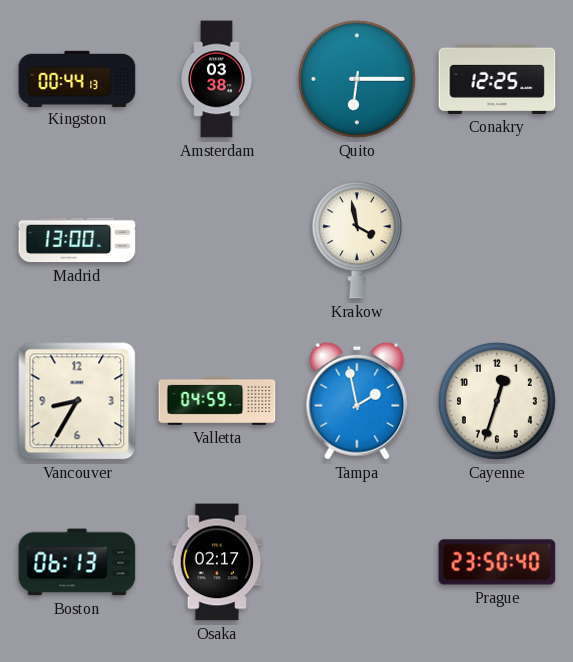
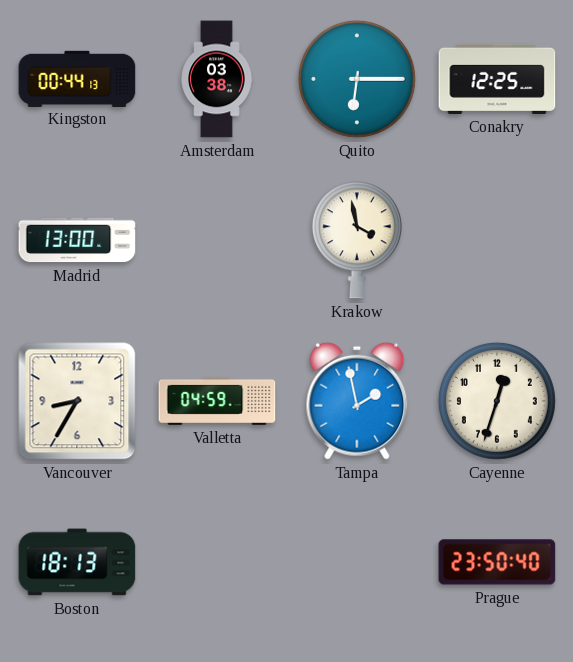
Boston: 06:13 -> 18:13
Osaka: 02:17 -> none
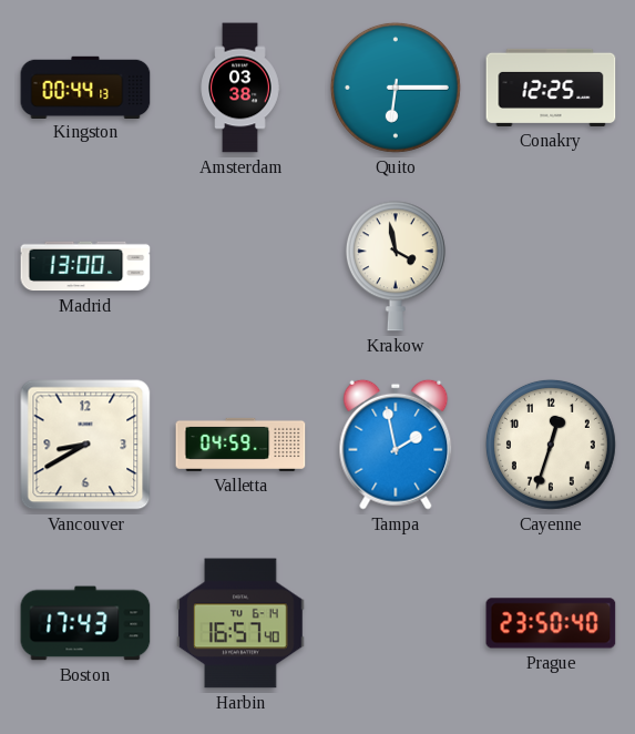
Vancouver: 8:35 -> 8:40
Boston: 18:13 -> 17:43
Harbin: none -> 16:57
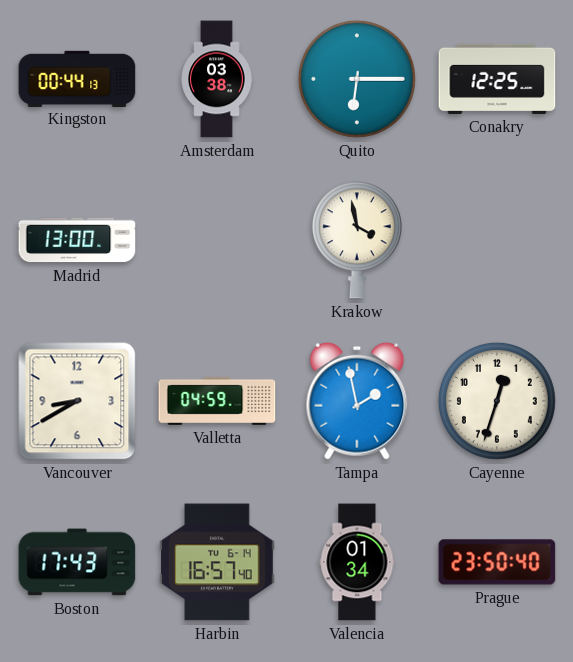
Valencia: none -> 01:34
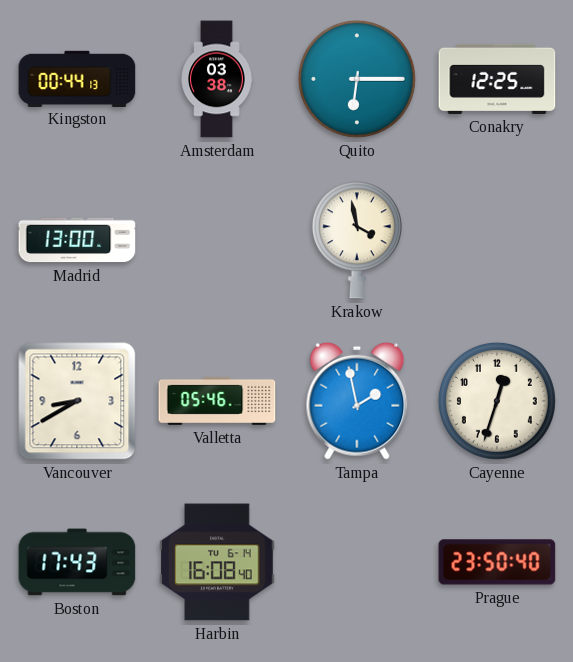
Valletta: 04:59 -> 05:46
Harbin: 16:57 -> 16:08
Valencia: 01:34 -> none
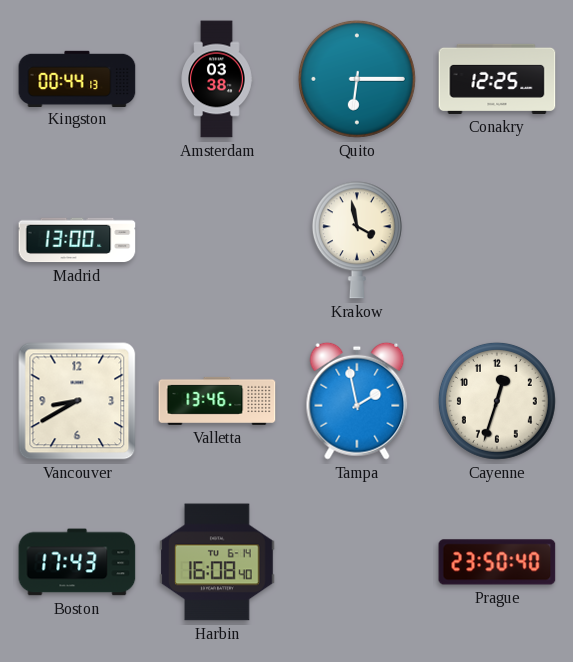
Valletta: 05:46 -> 13:46
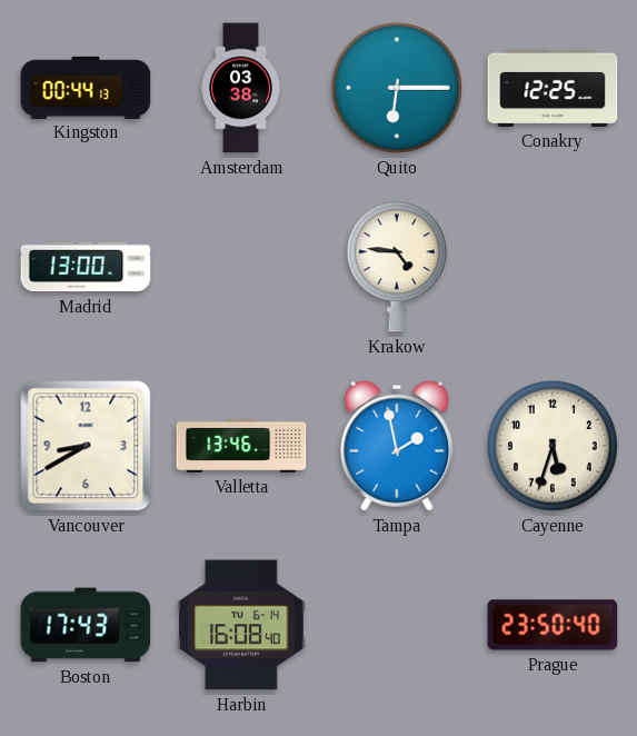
Krakow: 3:58 -> 4:46
Cayenne: 12:33 -> 5:33
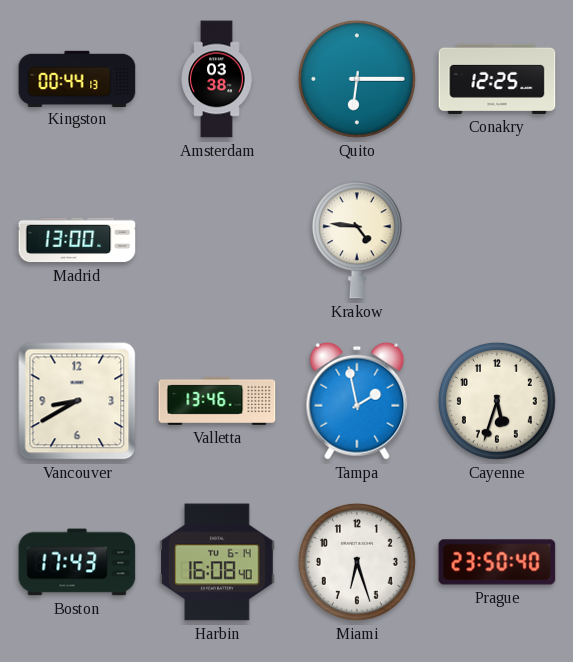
Miami: none -> 6:27
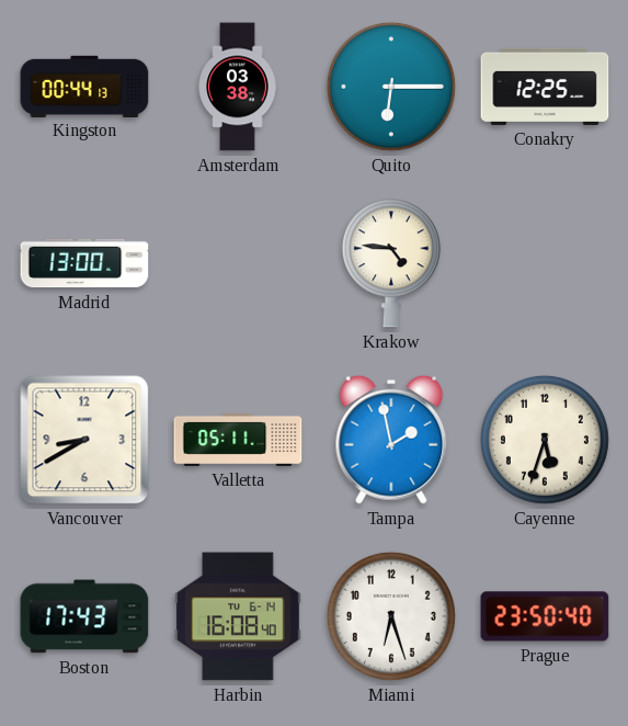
Valletta: 13:46 -> 05:11
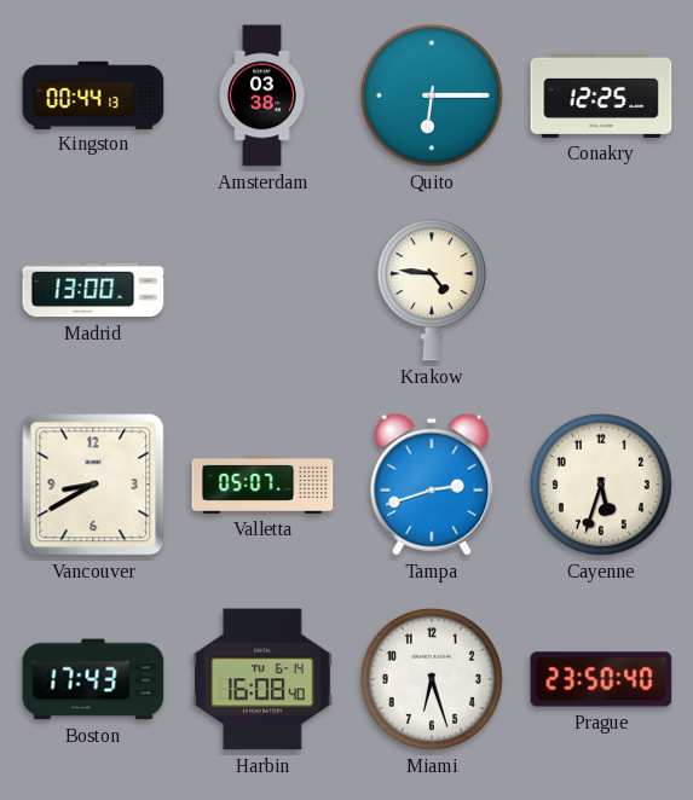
Valletta: 05:11 -> 05:07
Tampa: 1:58 -> 2:42
